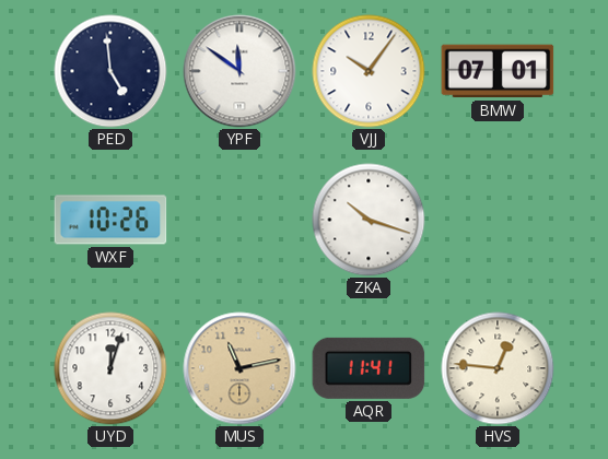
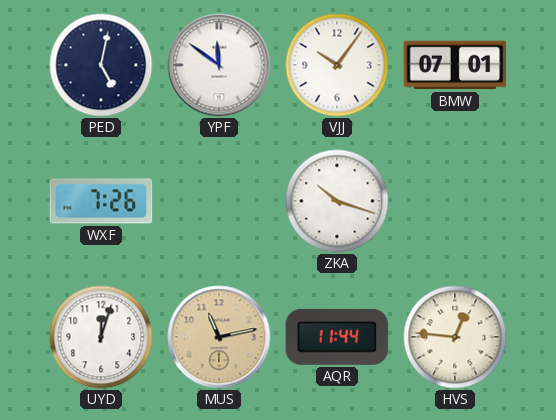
PED: 4:59 -> 5:02
WXF: 10:26 -> 7:26
AQR: 11:41 -> 11:44
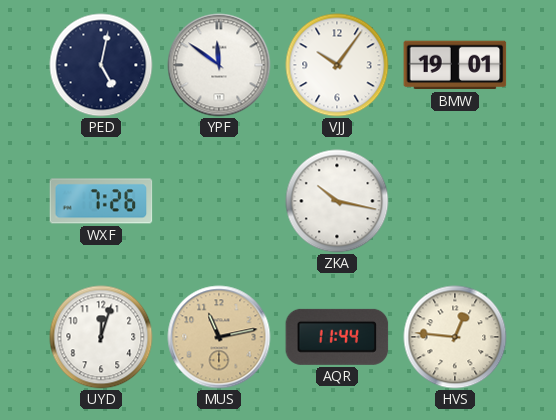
BMW: 07:01 -> 19:01
ZKA: 10:18 -> 10:17
